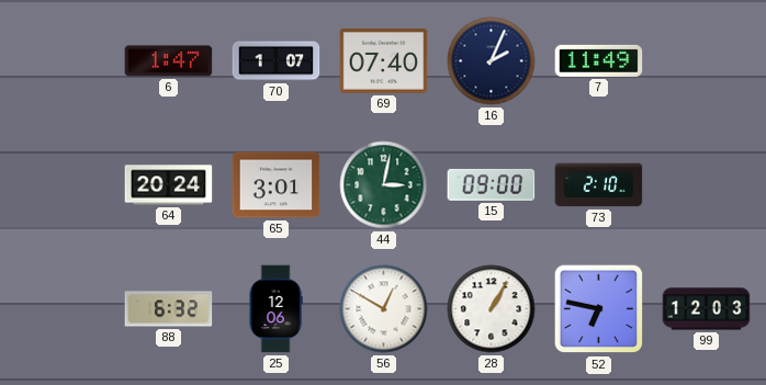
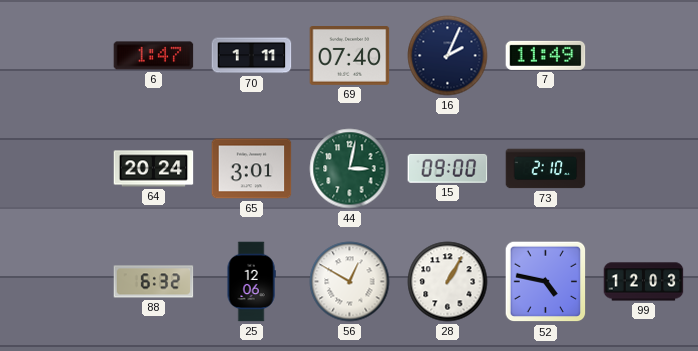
70: 1:07 -> 1:11
52: 6:47 -> 4:47
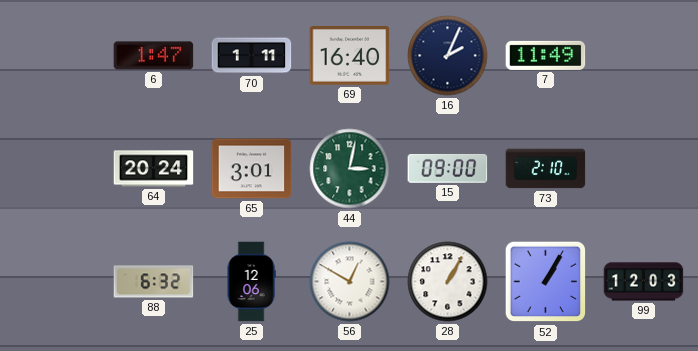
69: 07:40 -> 16:40
52: 4:47 -> 1:05
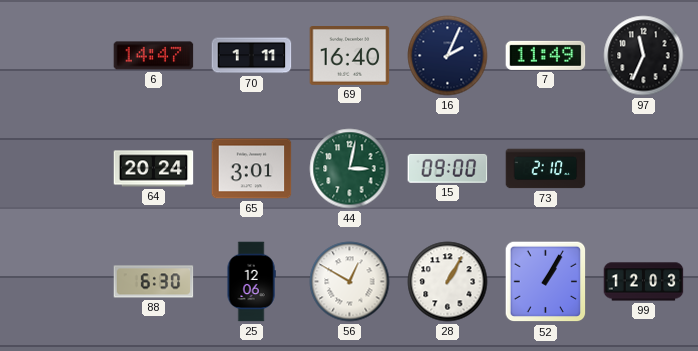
6: 1:47 -> 14:47
97: none -> 11:34
88: 6:32 -> 6:30
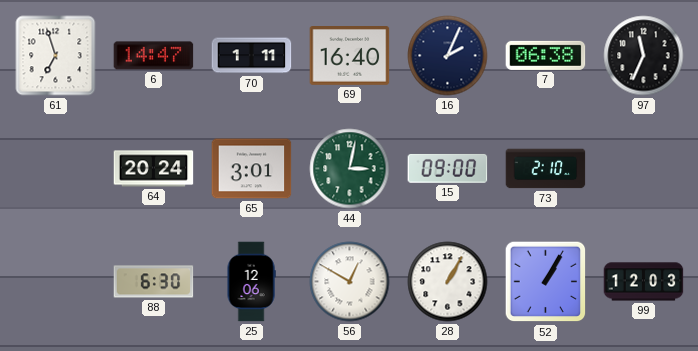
61: none -> 6:57
7: 11:49 -> 06:38
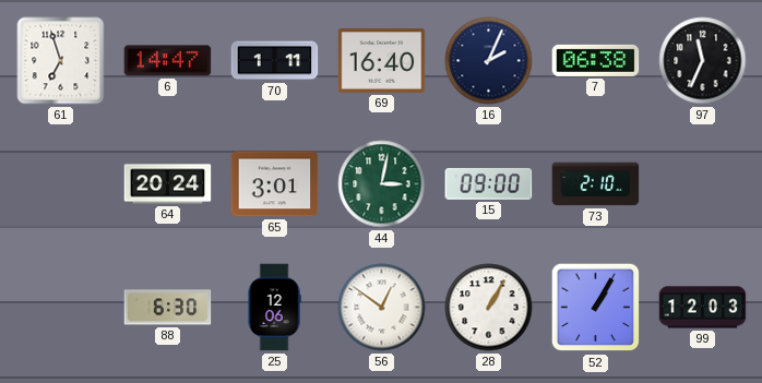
56: 12:50 -> 12:51
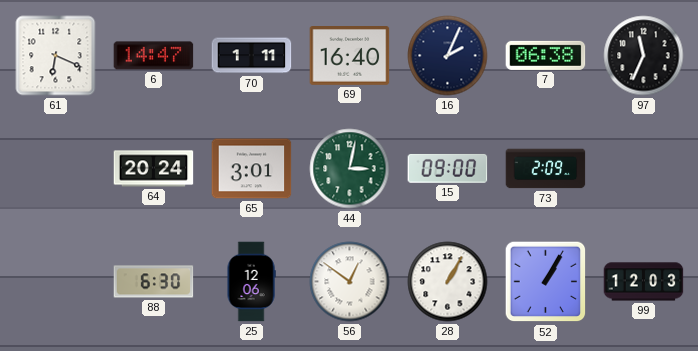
61: 6:57 -> 6:19
73: 2:10 -> 2:09
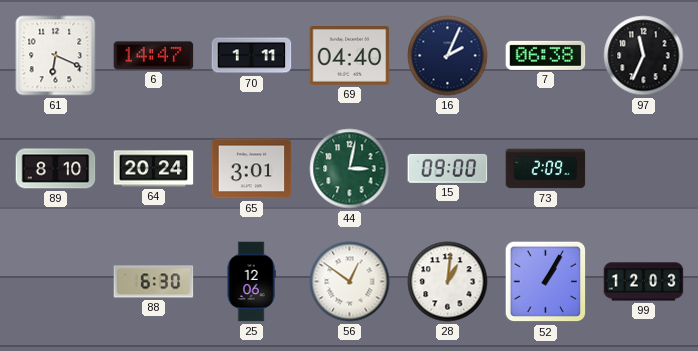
69: 16:40 -> 04:40
89: none -> 8:10
28: 1:05 -> 1:01
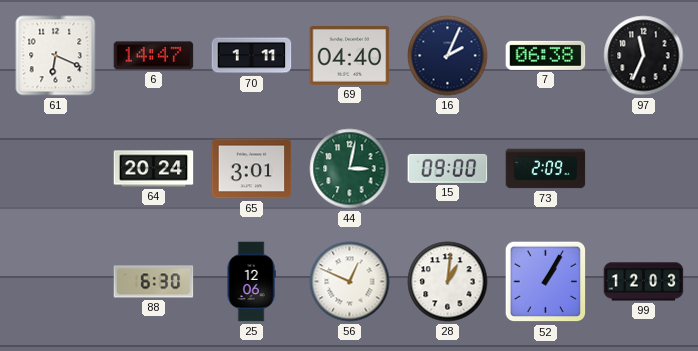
89: 8:10 -> none
56: 12:51 -> 12:49
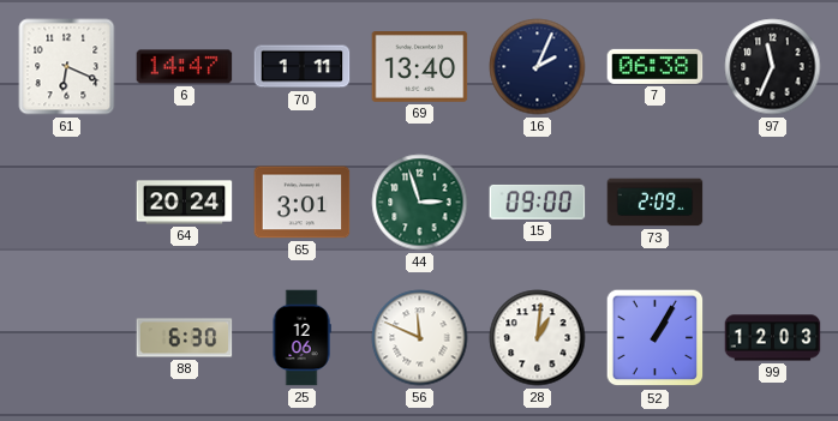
69: 04:40 -> 13:40
44: 3:02 -> 2:57
56: 12:49 -> 11:49
